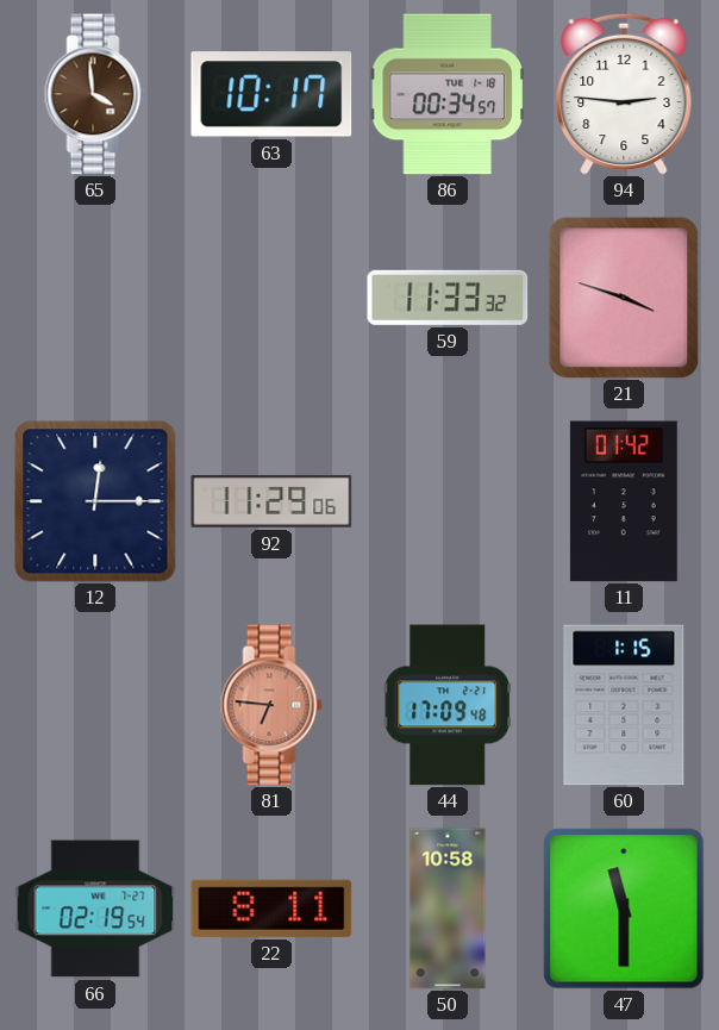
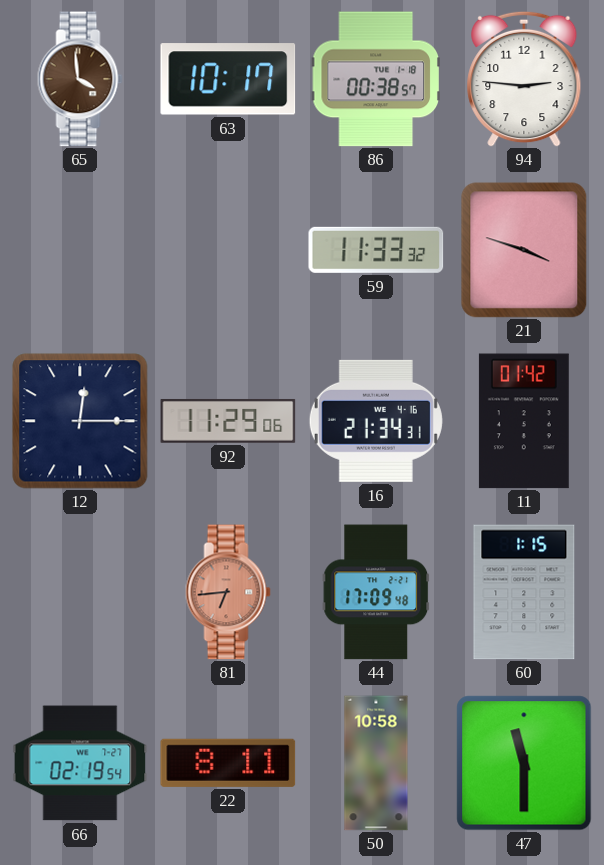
86: 00:34 -> 00:38
16: none -> 21:34
81: 6:46 -> 6:44
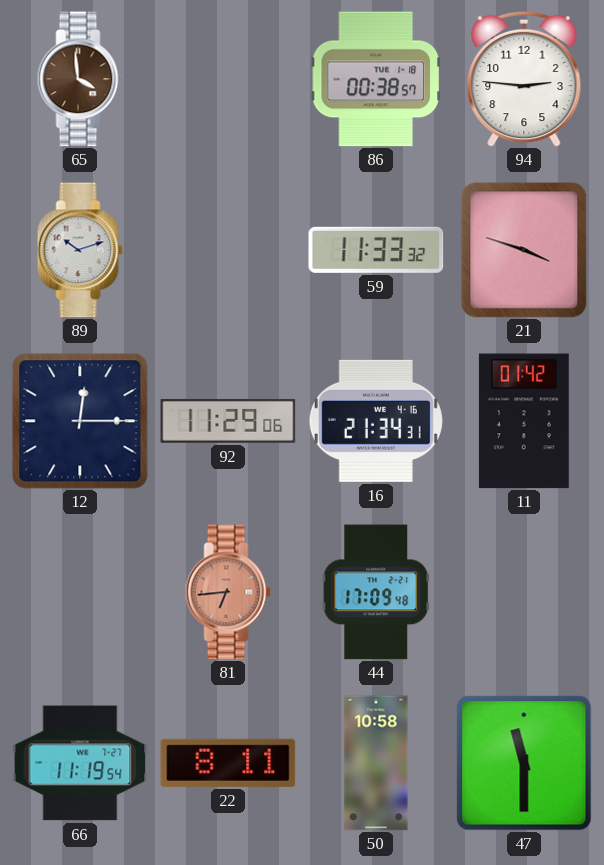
63: 10:17 -> none
89: none -> 10:12
60: 1:15 -> none
66: 02:19 -> 11:19
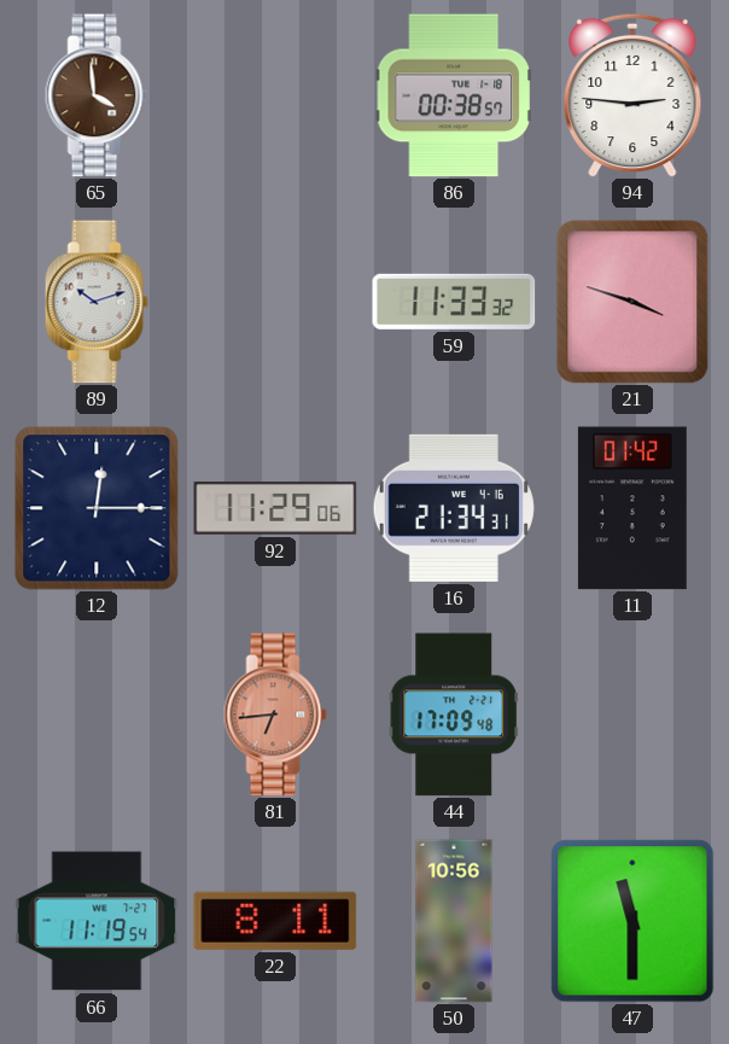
50: 10:58 -> 10:56
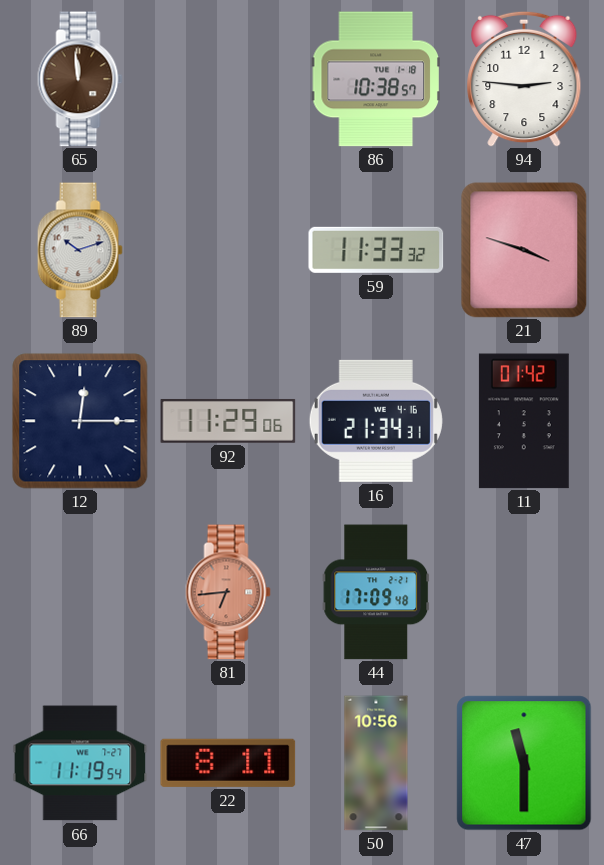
65: 3:59 -> 11:59
86: 00:38 -> 10:38
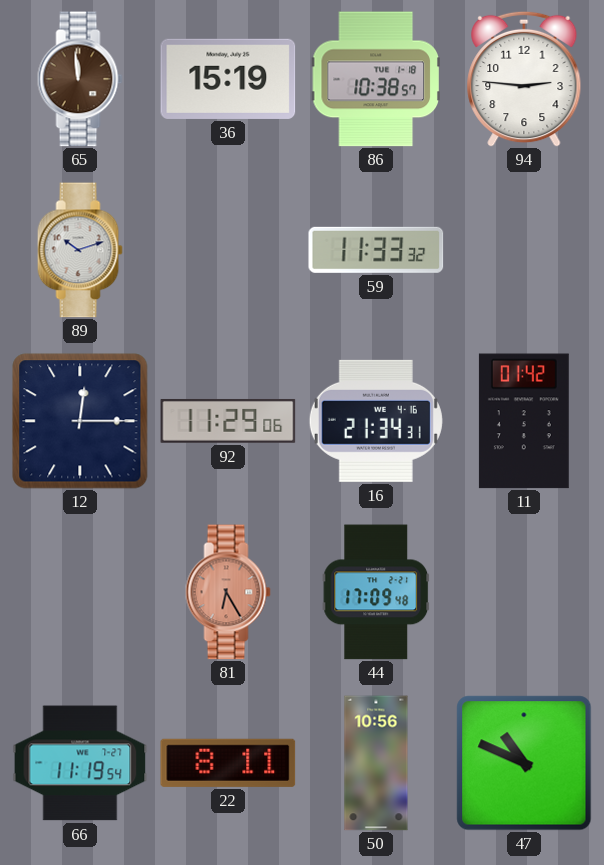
36: none -> 15:19
21: 3:48 -> none
81: 6:44 -> 6:25
47: 11:30 -> 10:49
